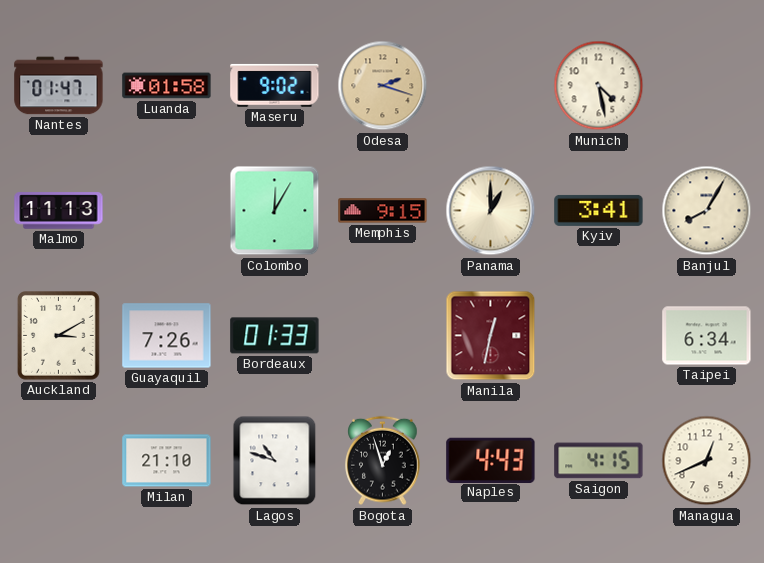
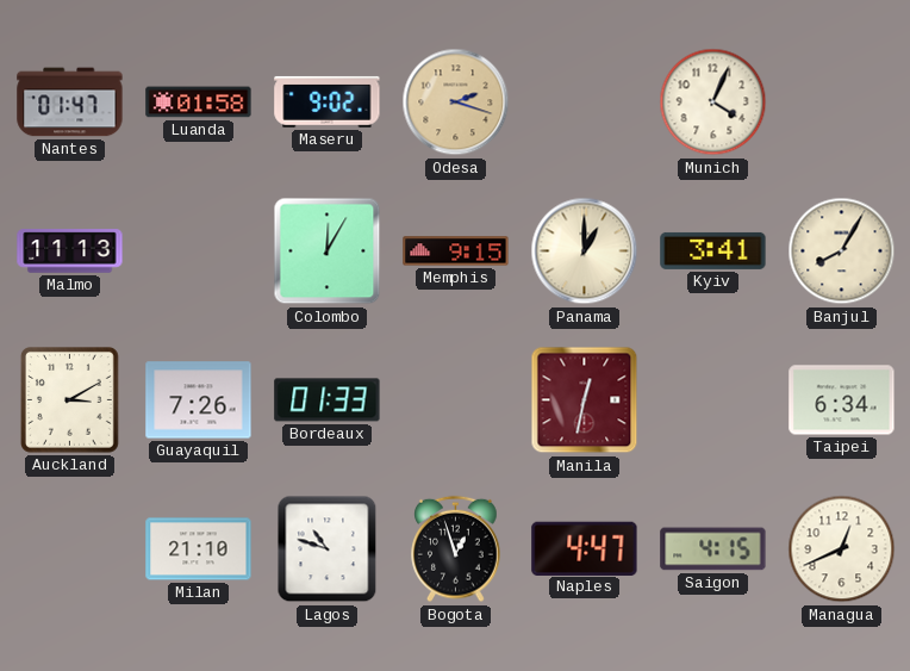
Munich: 4:28 -> 4:04
Naples: 4:43 -> 4:47
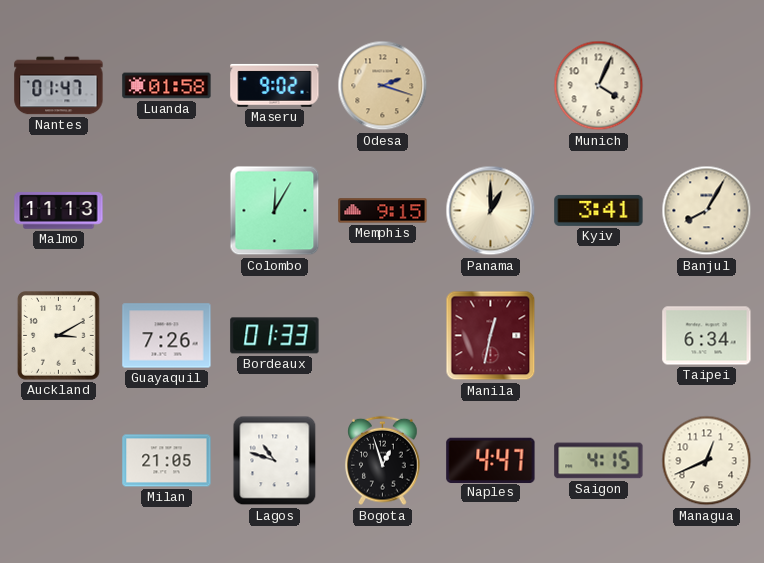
Milan: 21:10 -> 21:05
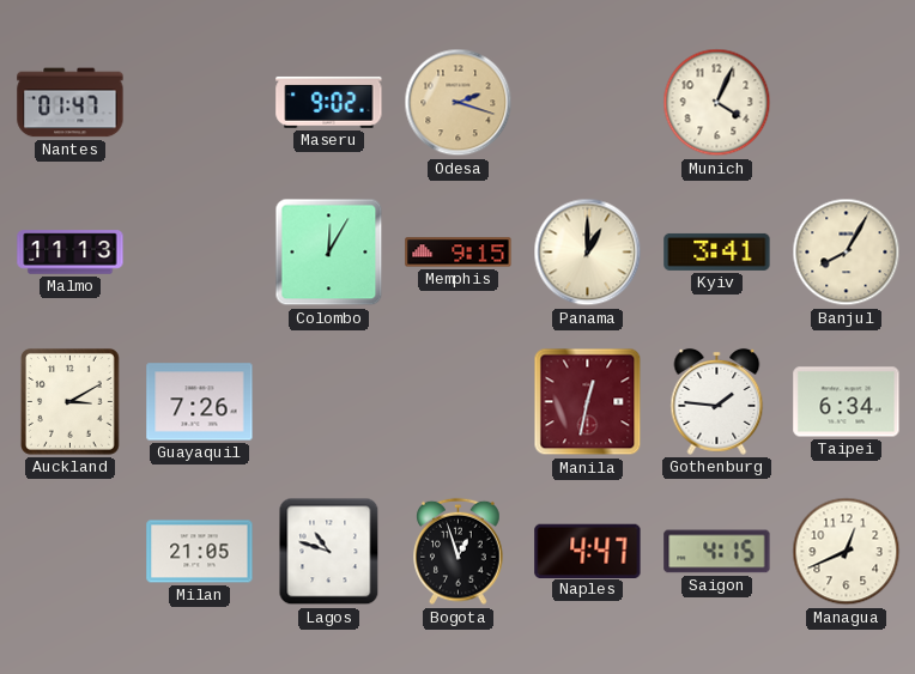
Luanda: 01:58 -> none
Bordeaux: 01:33 -> none
Gothenburg: none -> 1:46
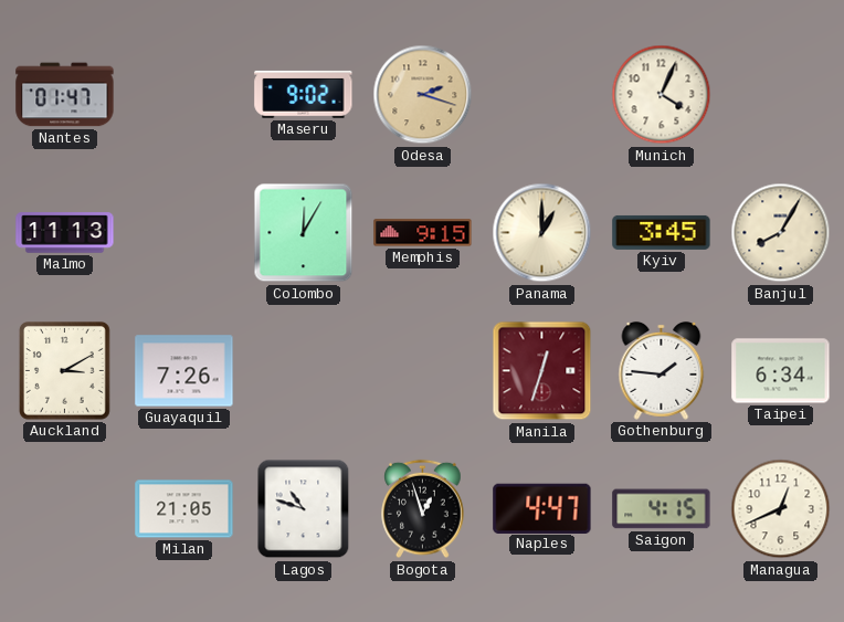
Kyiv: 3:41 -> 3:45
Manila: 12:32 -> 12:33
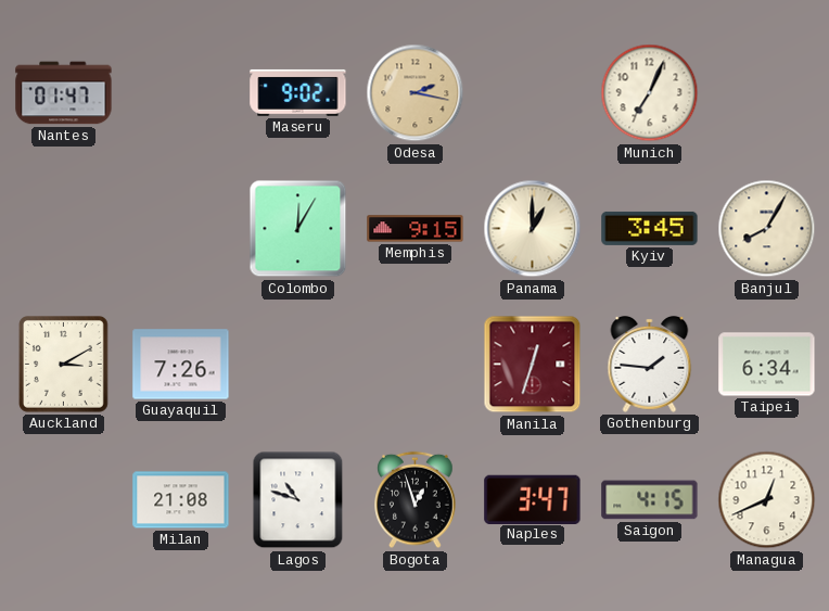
Odesa: 2:18 -> 2:17
Munich: 4:04 -> 7:04
Malmo: 11:13 -> none
Milan: 21:05 -> 21:08
Naples: 4:47 -> 3:47
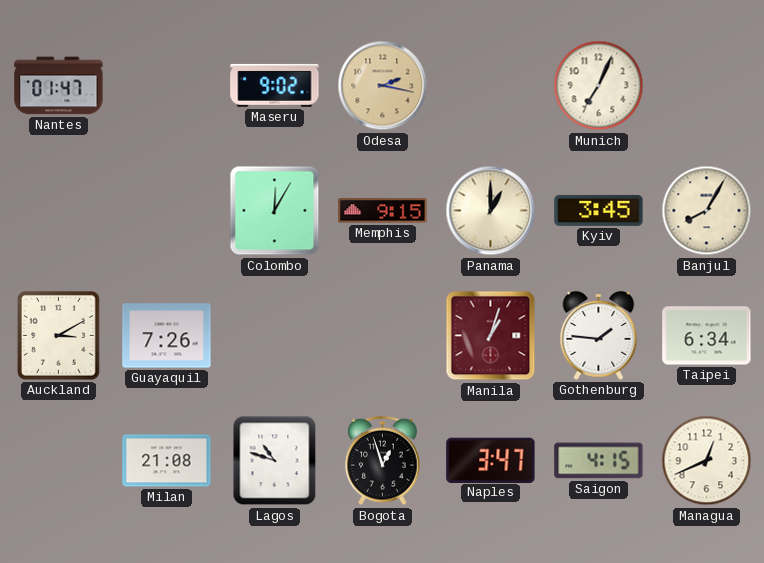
Manila: 12:33 -> 1:03
